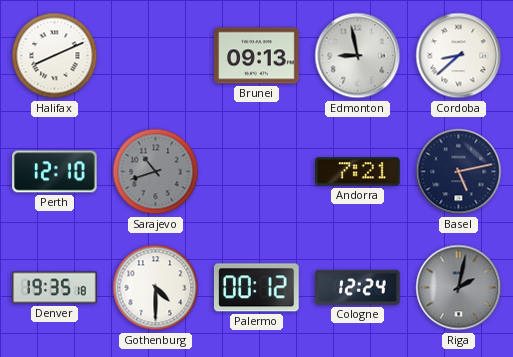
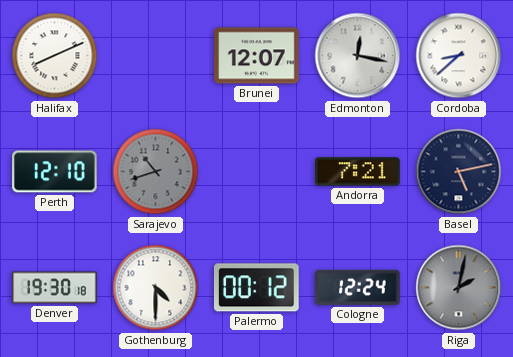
Brunei: 09:13 -> 12:07
Edmonton: 8:58 -> 12:17
Denver: 19:35 -> 19:30
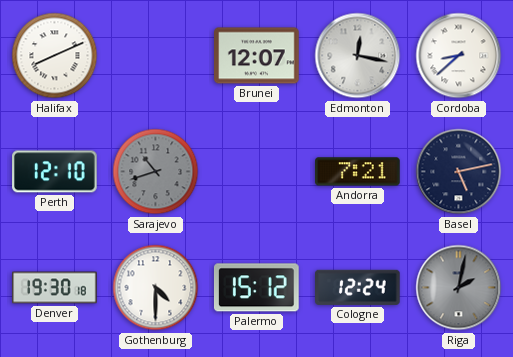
Palermo: 00:12 -> 15:12
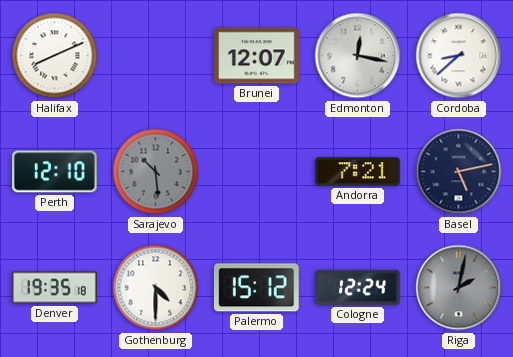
Sarajevo: 10:42 -> 10:29
Denver: 19:30 -> 19:35
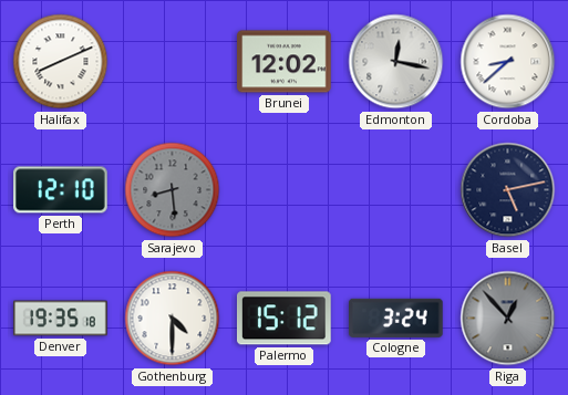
Brunei: 12:07 -> 12:02
Sarajevo: 10:29 -> 8:29
Andorra: 7:21 -> none
Cologne: 12:24 -> 3:24
Riga: 2:02 -> 12:53
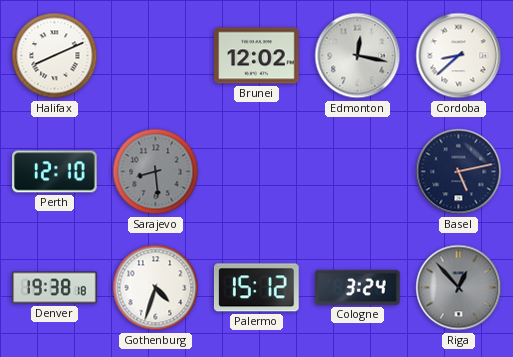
Denver: 19:35 -> 19:38
Gothenburg: 4:30 -> 4:33
